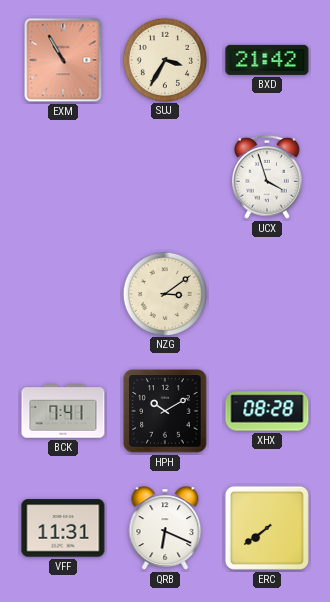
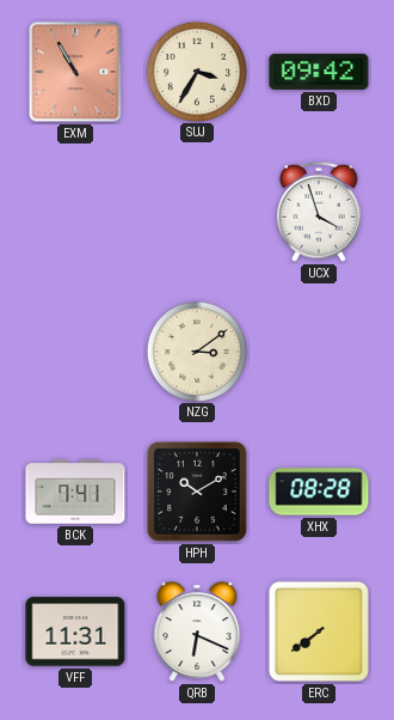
BXD: 21:42 -> 09:42
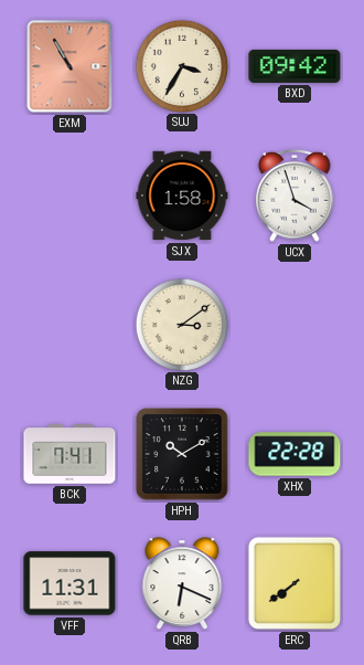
SJX: none -> 1:58
XHX: 08:28 -> 22:28
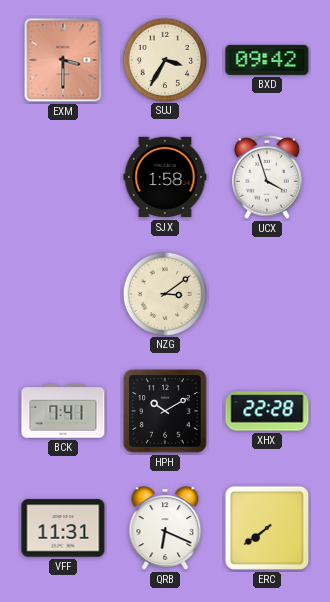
EXM: 10:55 -> 3:30
